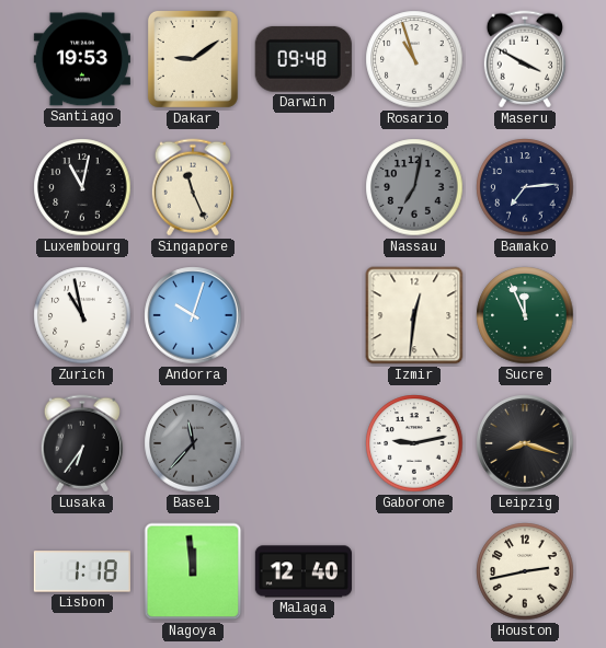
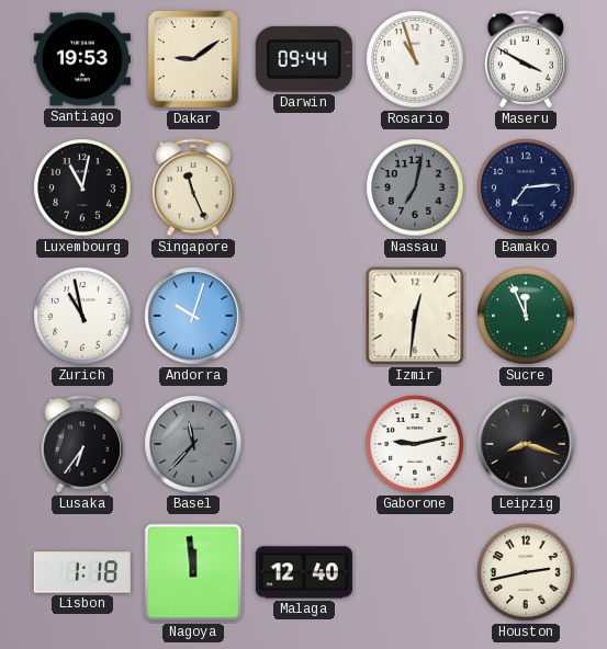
Darwin: 09:48 -> 09:44
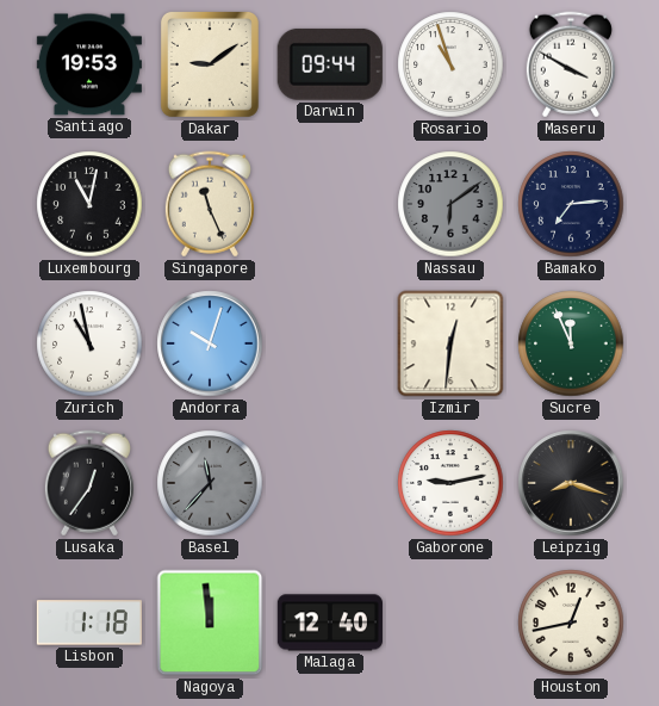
Nassau: 7:02 -> 6:09
Lusaka: 6:36 -> 12:36
Houston: 2:43 -> 12:43
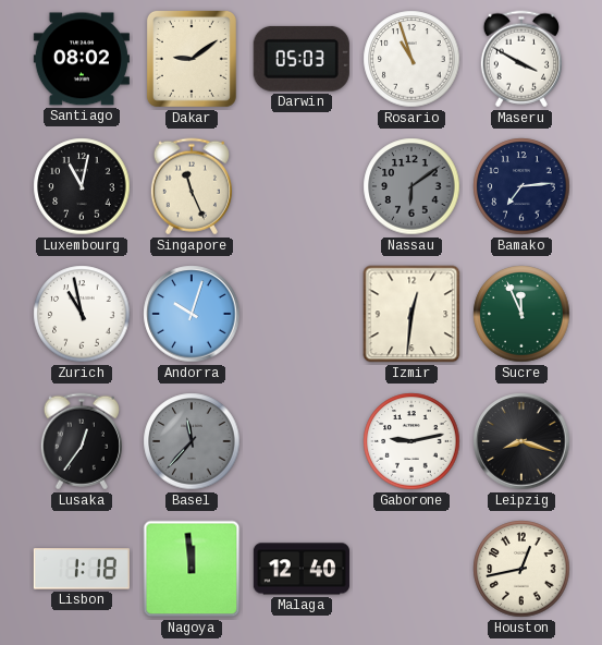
Santiago: 19:53 -> 08:02
Darwin: 09:44 -> 05:03
